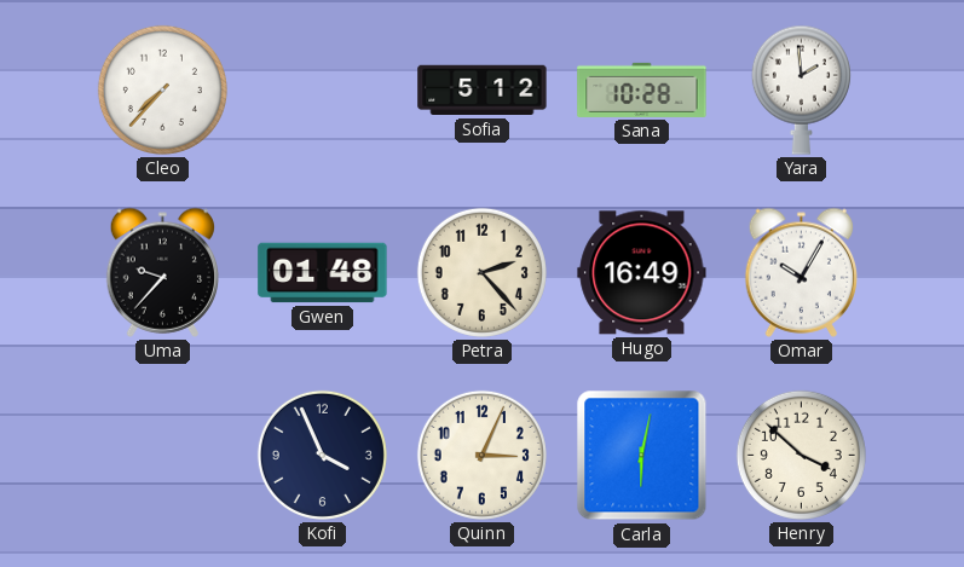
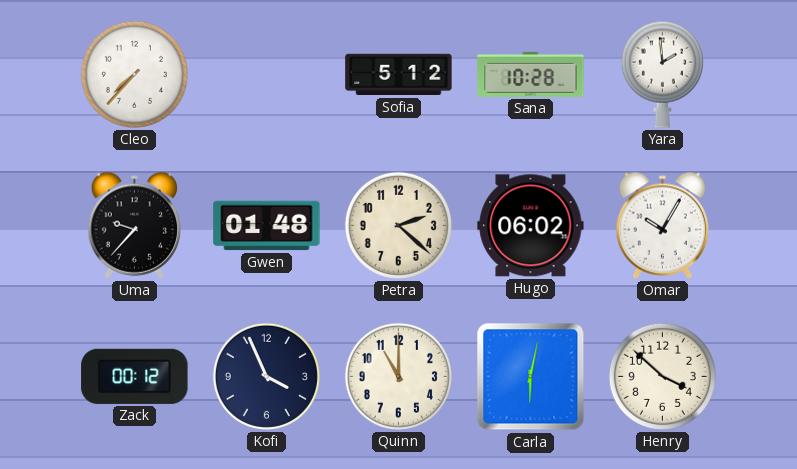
Petra: 2:23 -> 2:22
Hugo: 16:49 -> 06:02
Zack: none -> 00:12
Quinn: 3:04 -> 11:00
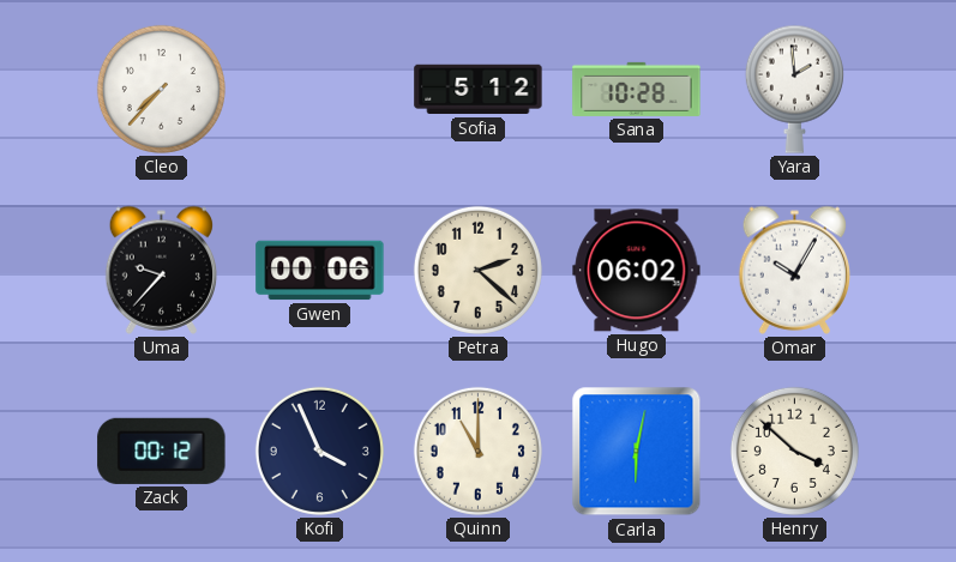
Gwen: 01:48 -> 00:06
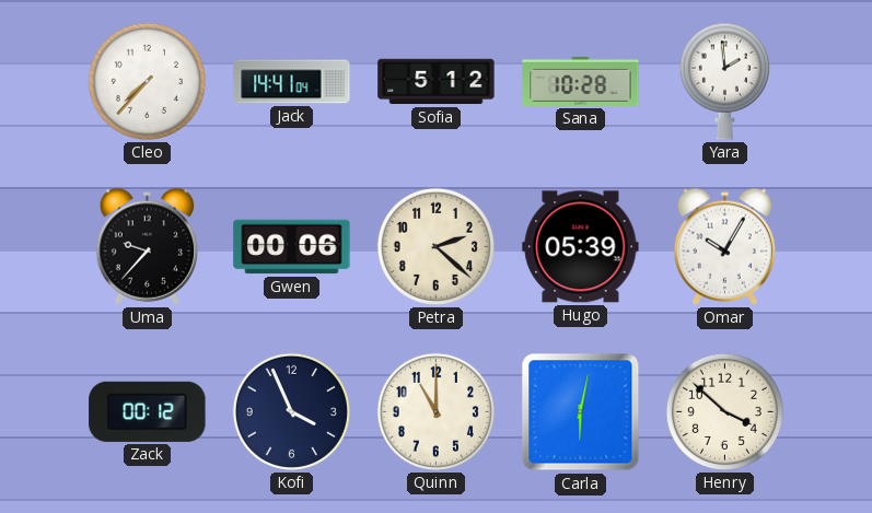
Jack: none -> 14:41
Hugo: 06:02 -> 05:39
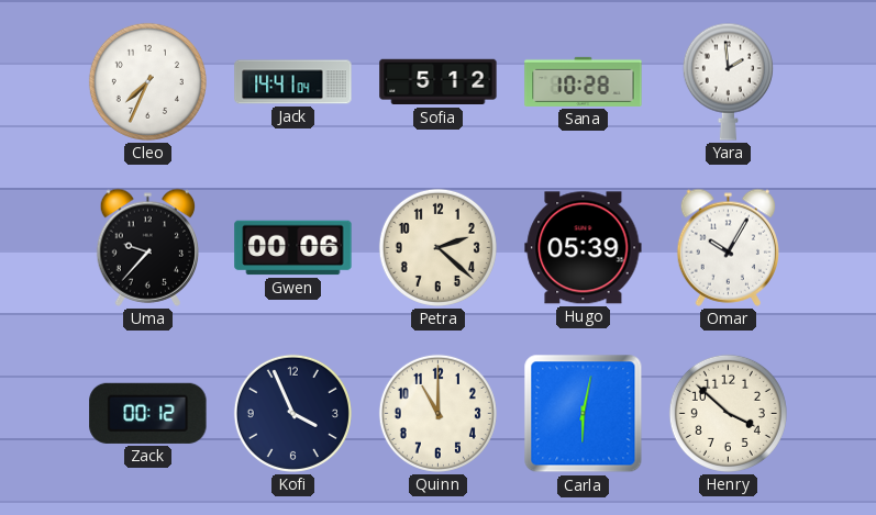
Cleo: 7:37 -> 7:34
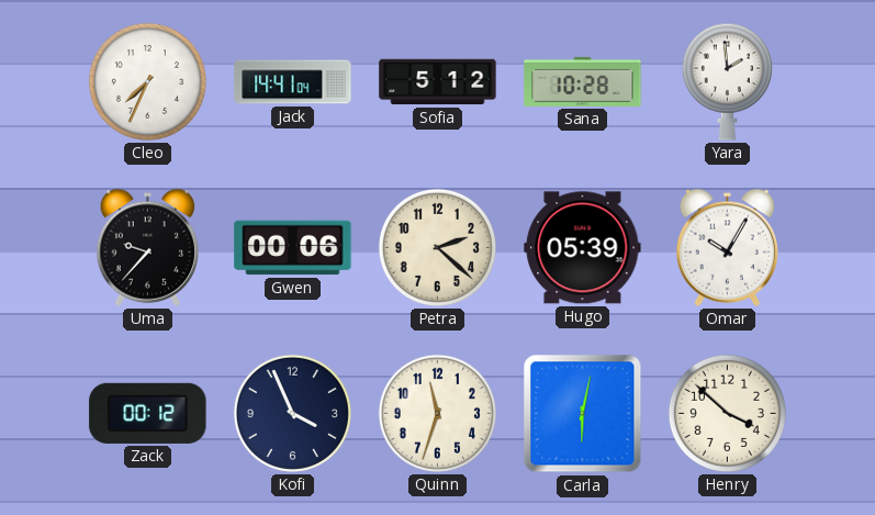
Quinn: 11:00 -> 11:33
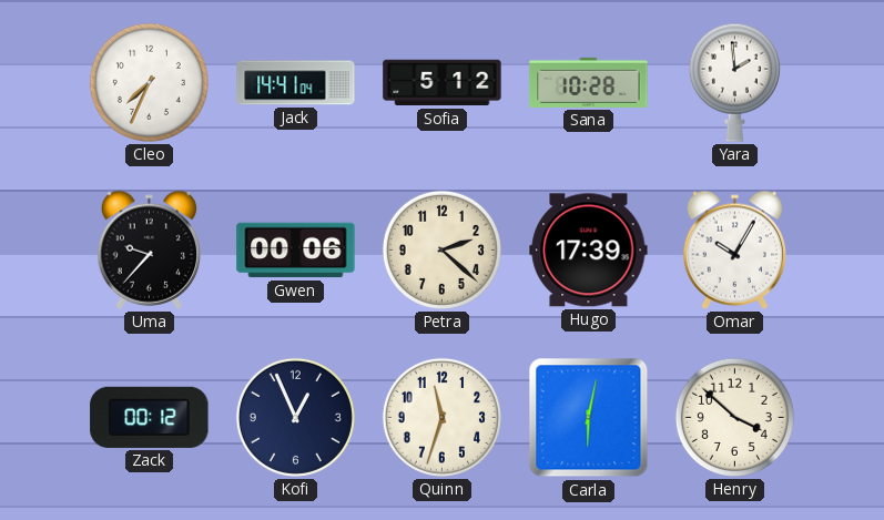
Hugo: 05:39 -> 17:39
Kofi: 3:56 -> 12:56
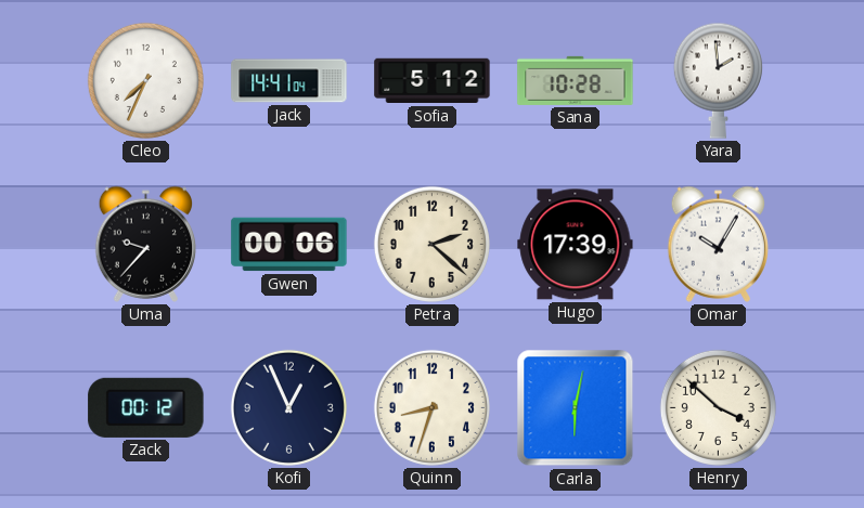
Quinn: 11:33 -> 8:33
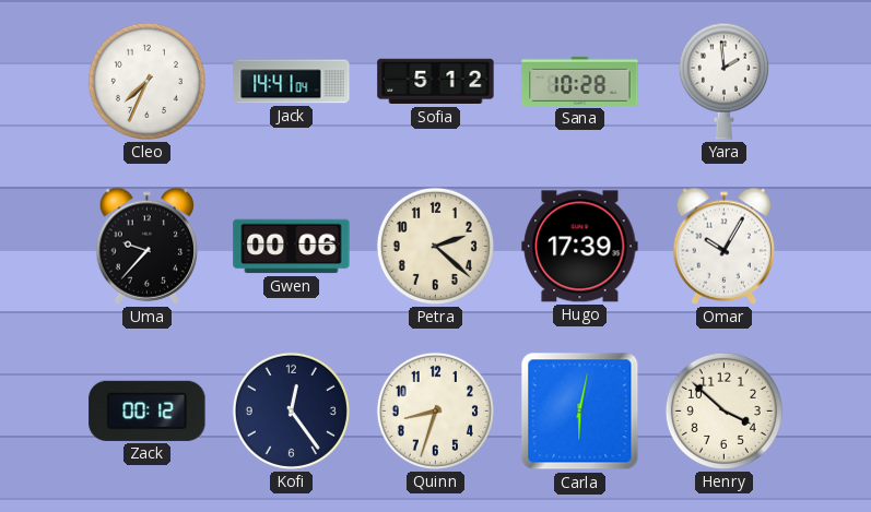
Kofi: 12:56 -> 12:24
